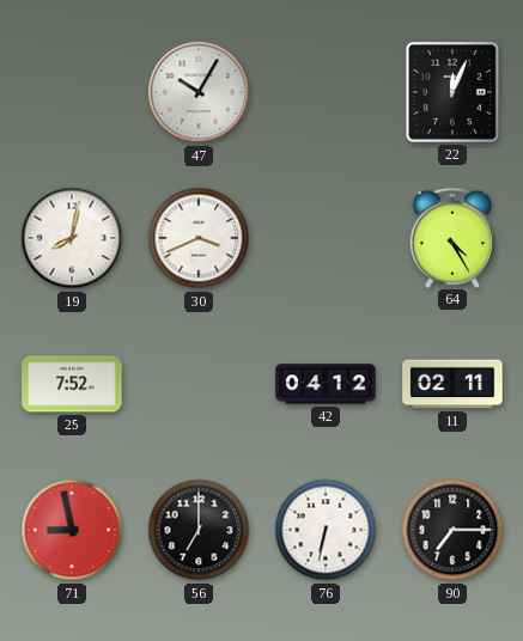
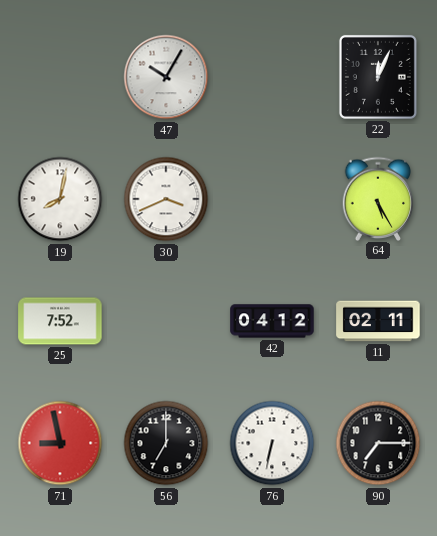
64: 4:25 -> 5:25
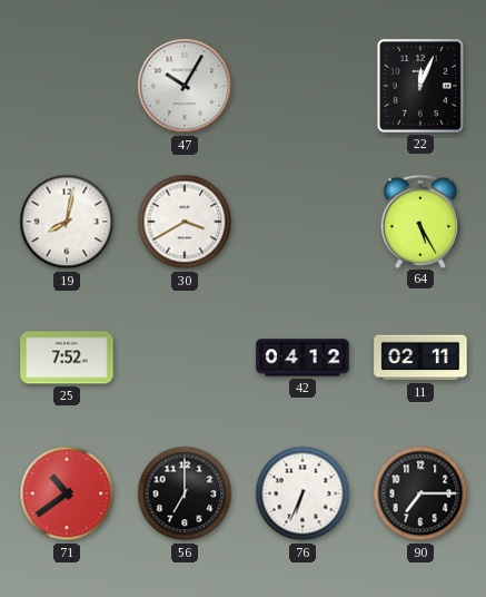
30: 3:41 -> 3:40
71: 8:58 -> 10:39
76: 6:32 -> 6:34
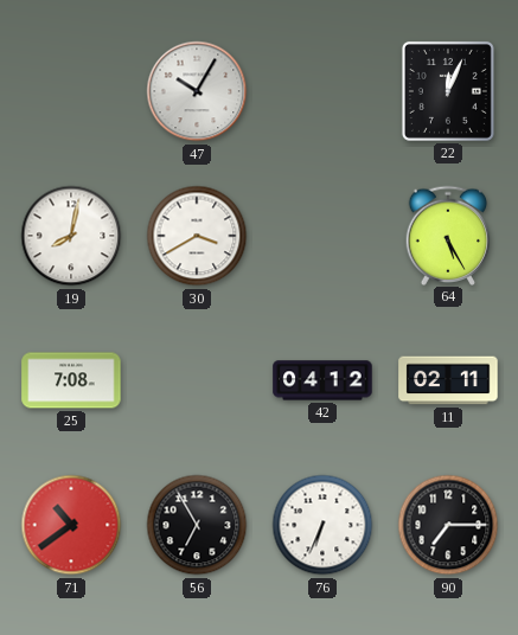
25: 7:52 -> 7:08
56: 7:00 -> 6:55
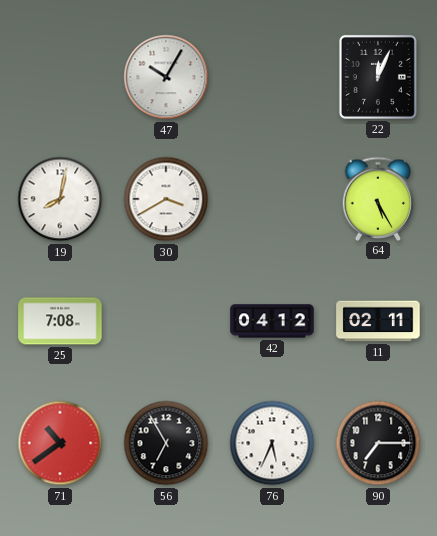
76: 6:34 -> 5:34
